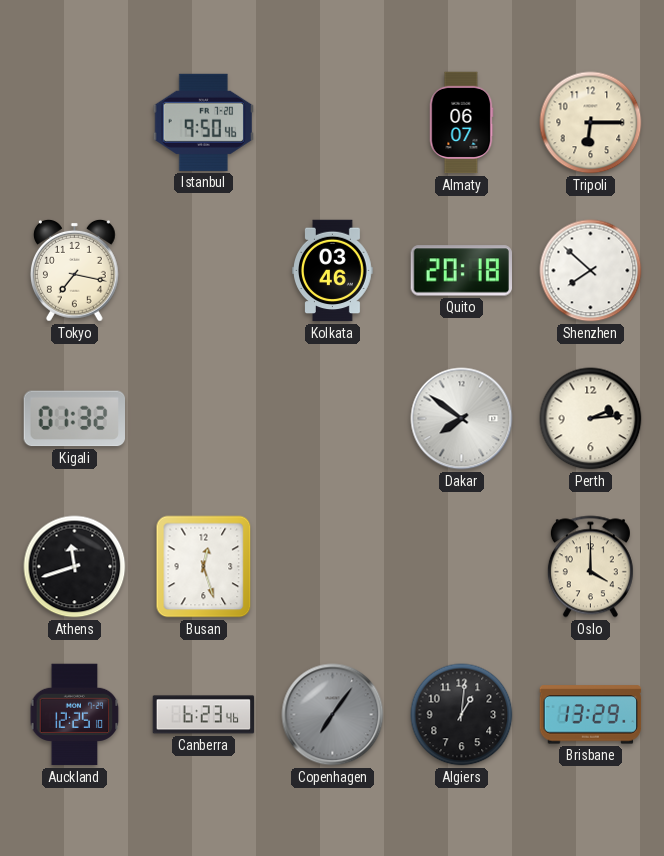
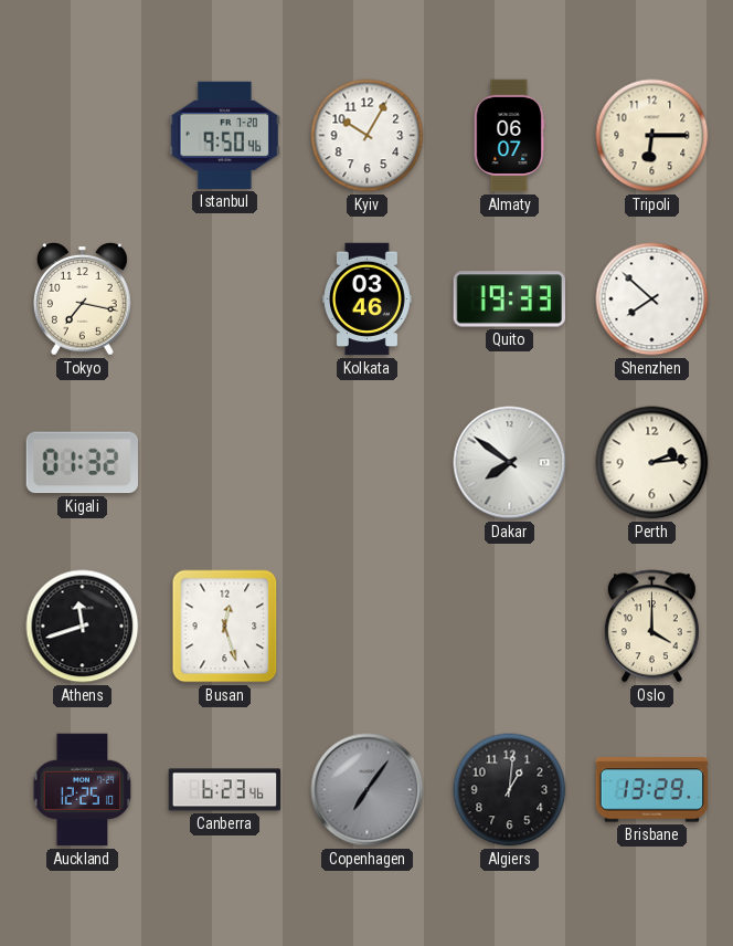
Kyiv: none -> 10:05
Quito: 20:18 -> 19:33
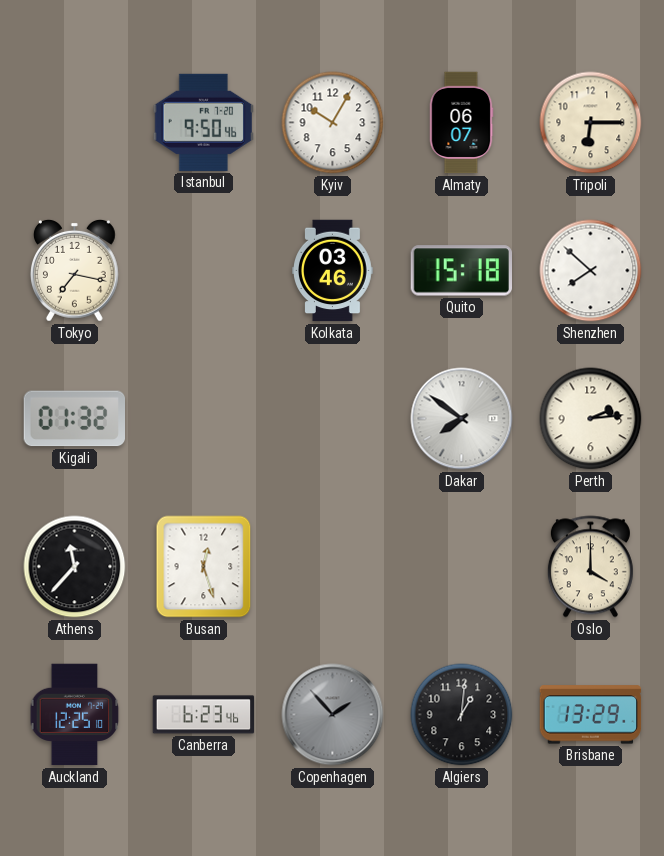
Quito: 19:33 -> 15:18
Athens: 11:42 -> 11:37
Copenhagen: 7:06 -> 1:53
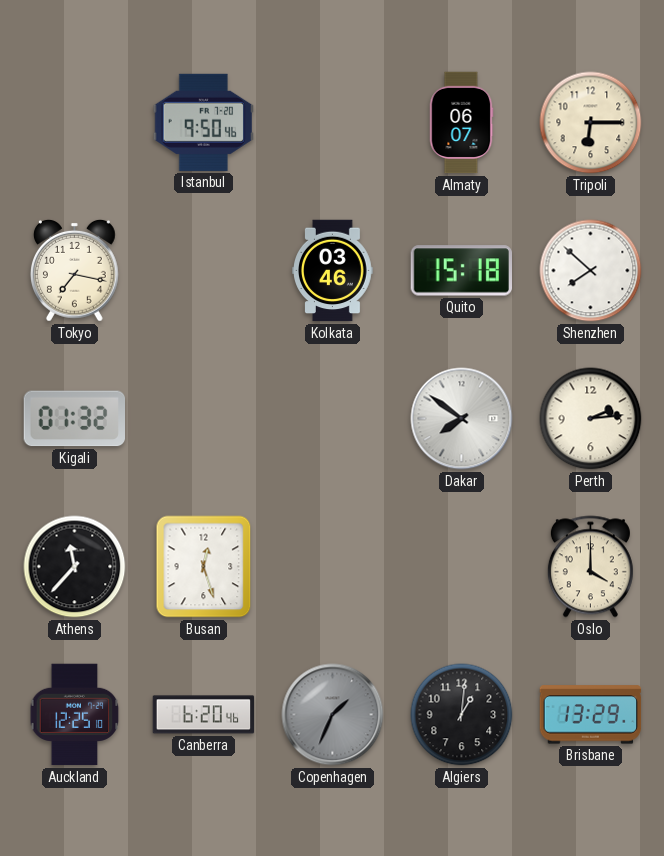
Kyiv: 10:05 -> none
Canberra: 6:23 -> 6:20
Copenhagen: 1:53 -> 1:34
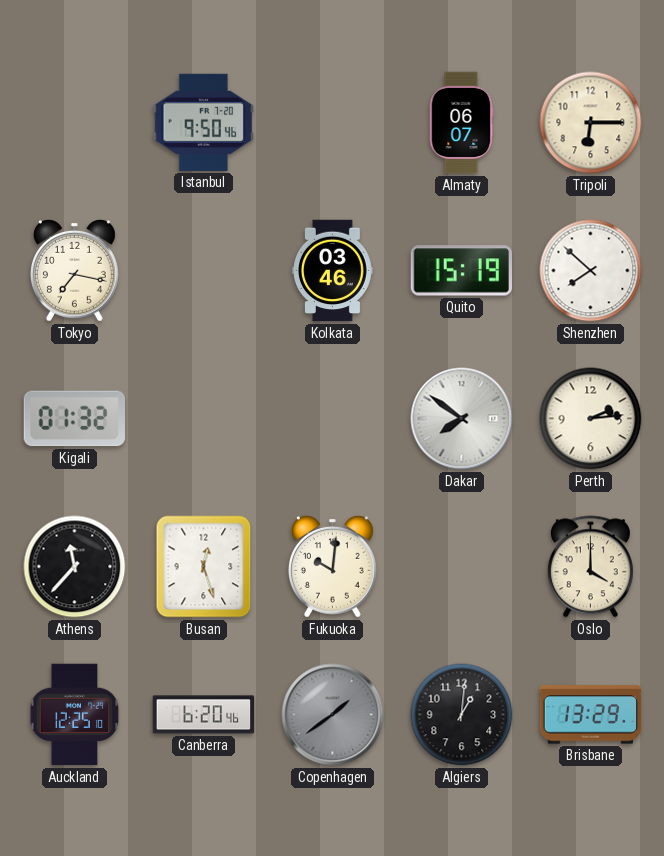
Quito: 15:18 -> 15:19
Fukuoka: none -> 10:01
Copenhagen: 1:34 -> 1:39
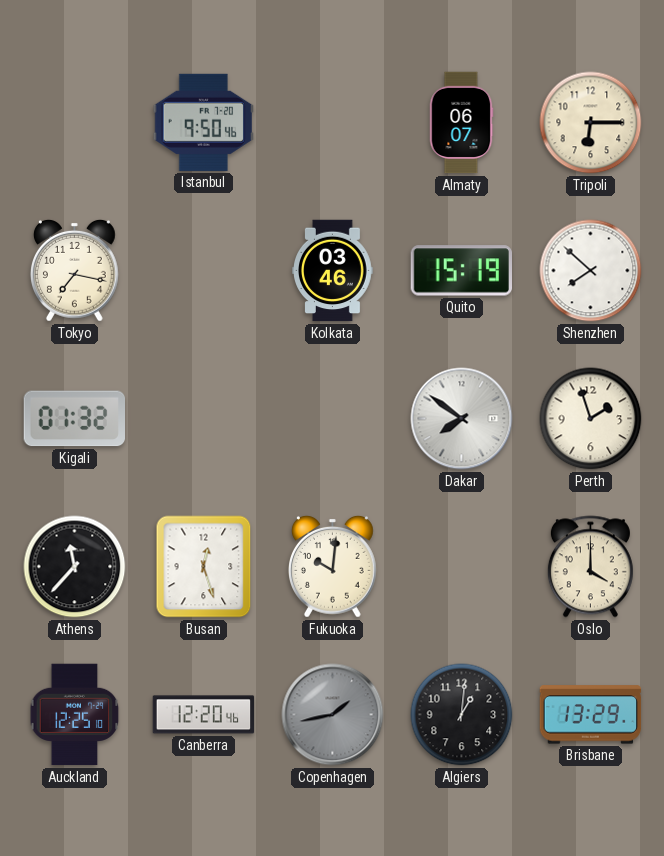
Perth: 2:14 -> 1:57
Canberra: 6:20 -> 12:20
Copenhagen: 1:39 -> 1:43
